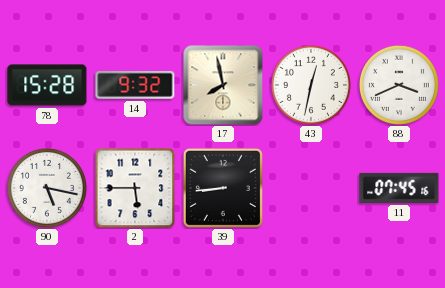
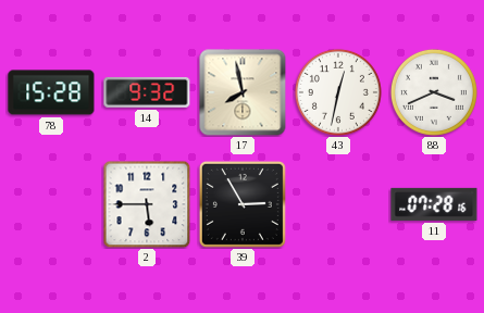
90: 5:17 -> none
39: 8:44 -> 2:55
11: 07:45 -> 07:28
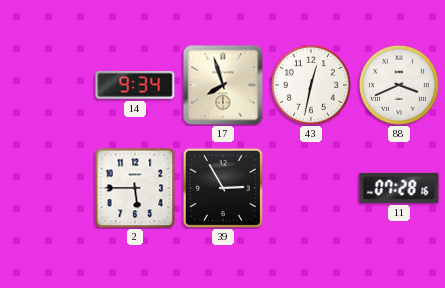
78: 15:28 -> none
14: 9:32 -> 9:34
17: 7:58 -> 7:57
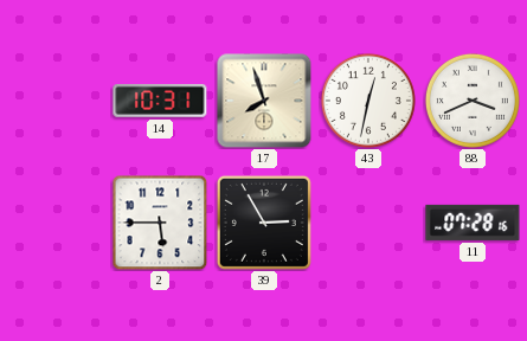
14: 9:34 -> 10:31
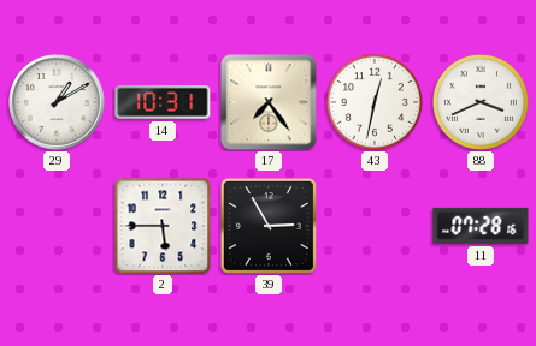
29: none -> 1:10
17: 7:57 -> 7:24
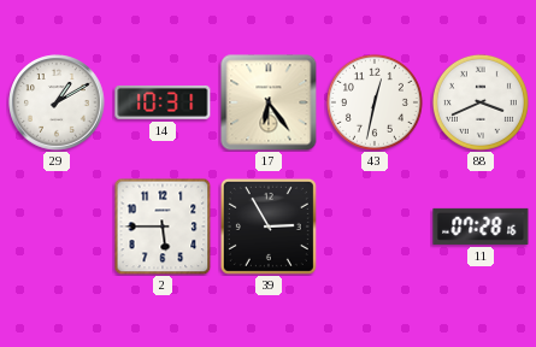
17: 7:24 -> 6:24
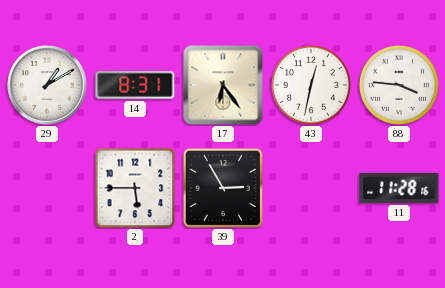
14: 10:31 -> 8:31
88: 3:41 -> 3:46
11: 07:28 -> 11:28
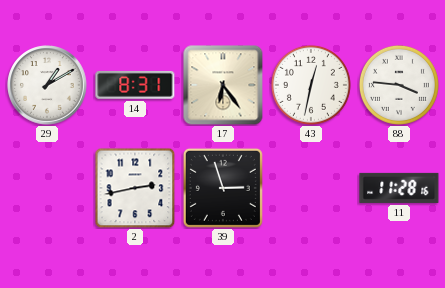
2: 5:45 -> 2:43
39: 2:55 -> 2:57
